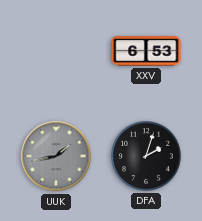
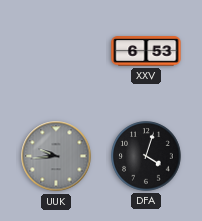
UUK: 1:43 -> 9:44
DFA: 2:03 -> 4:03
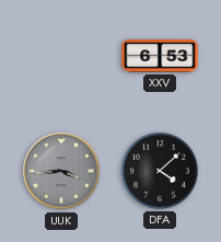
UUK: 9:44 -> 3:44
DFA: 4:03 -> 4:08
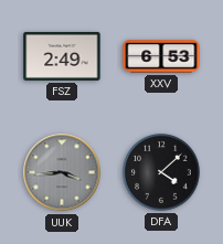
FSZ: none -> 2:49
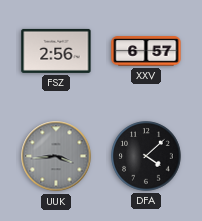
FSZ: 2:49 -> 2:56
XXV: 6:53 -> 6:57
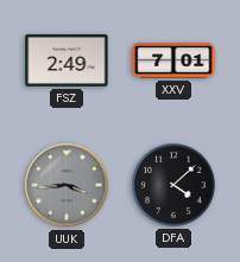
FSZ: 2:56 -> 2:49
XXV: 6:57 -> 7:01
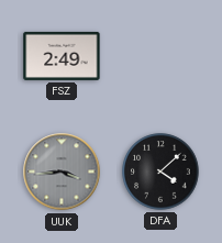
XXV: 7:01 -> none
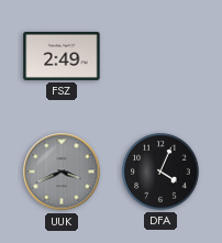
UUK: 3:44 -> 3:41
DFA: 4:08 -> 4:04
